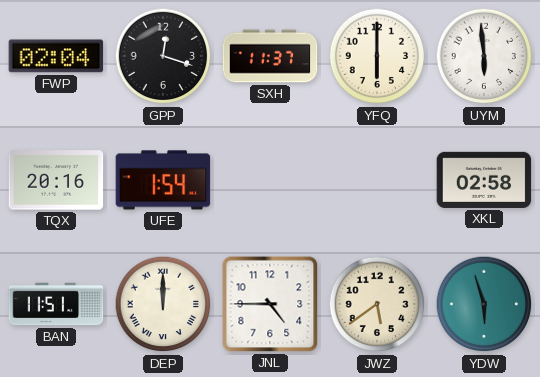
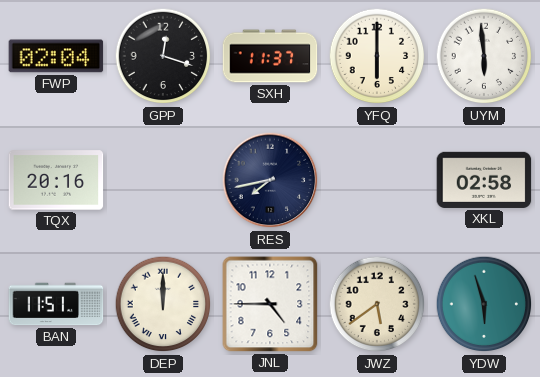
UFE: 1:54 -> none
RES: none -> 7:43
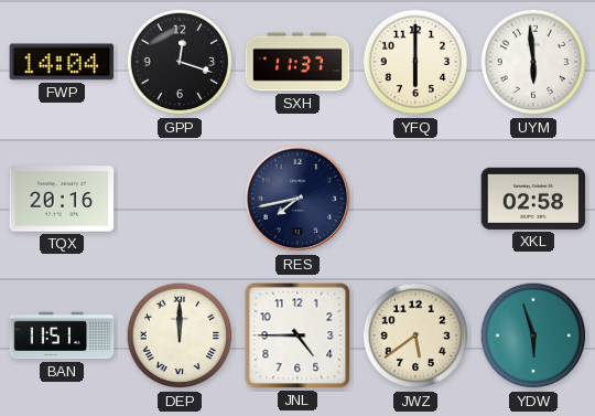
FWP: 02:04 -> 14:04
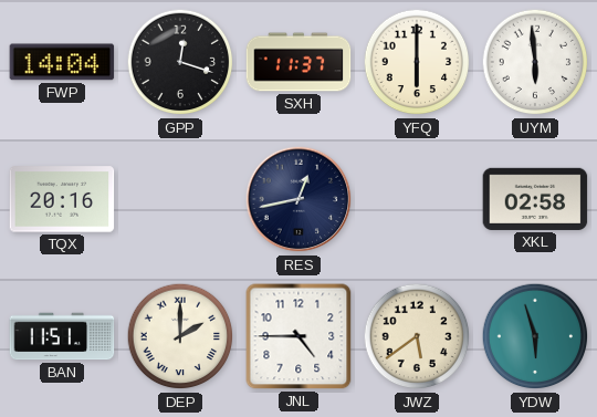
RES: 7:43 -> 12:43
DEP: 12:00 -> 2:00
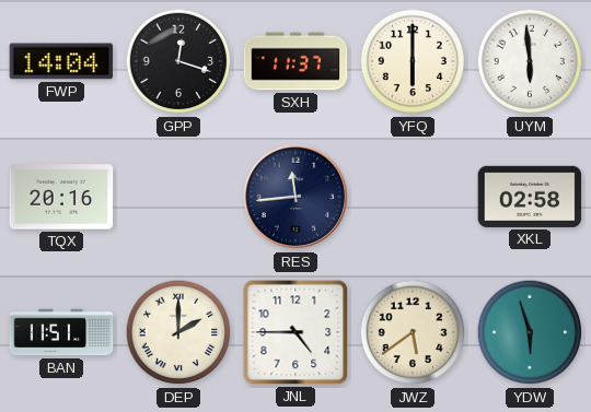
RES: 12:43 -> 11:44
